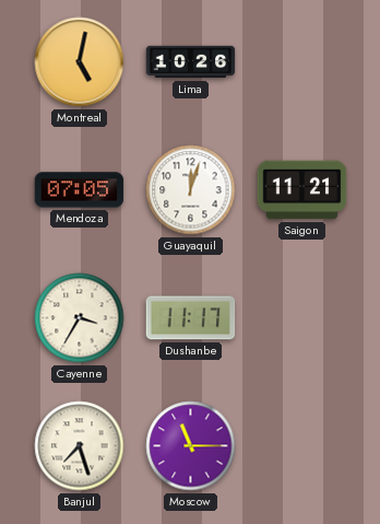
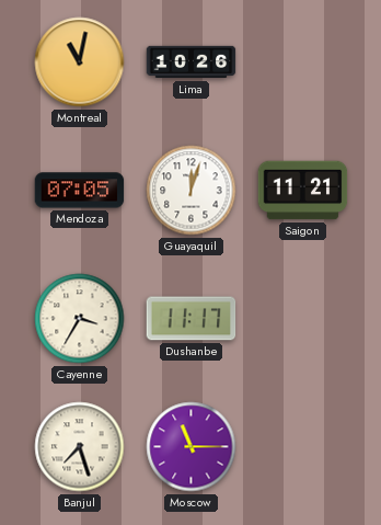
Montreal: 5:02 -> 11:02
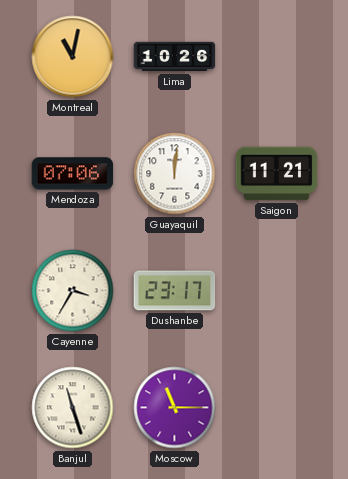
Mendoza: 07:05 -> 07:06
Guayaquil: 12:03 -> 12:01
Dushanbe: 11:17 -> 23:17
Banjul: 7:27 -> 11:27
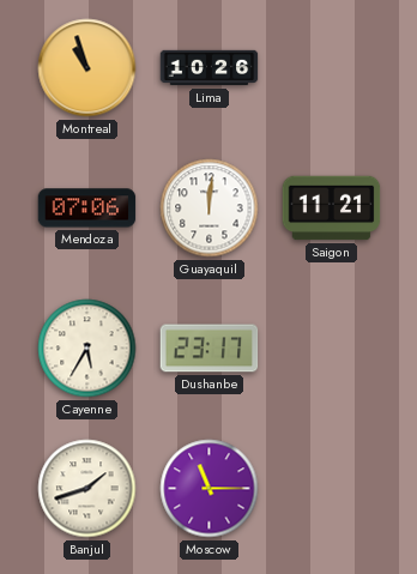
Montreal: 11:02 -> 10:57
Cayenne: 3:35 -> 5:35
Banjul: 11:27 -> 1:42
